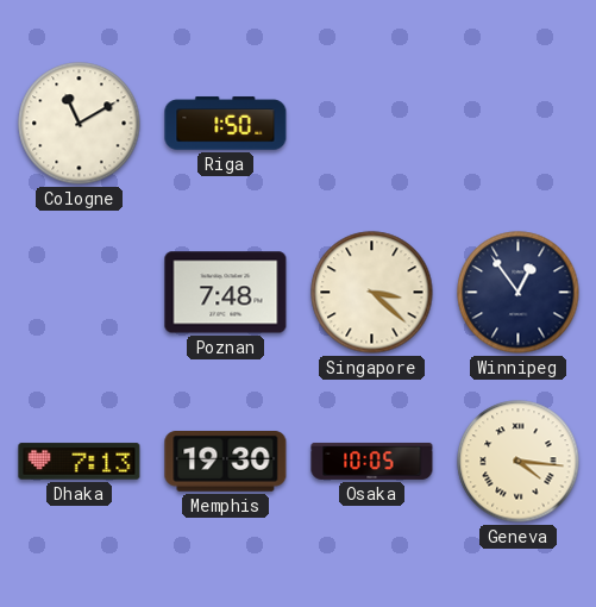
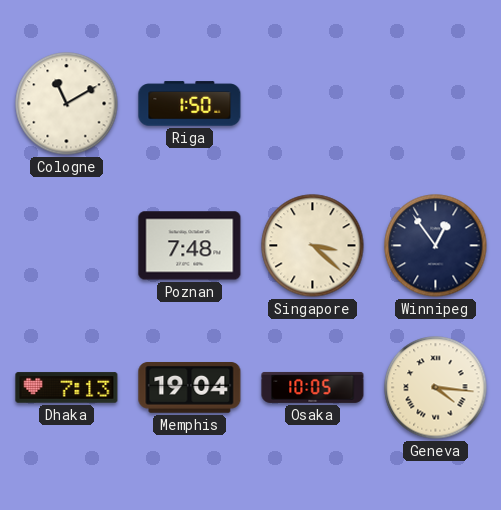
Memphis: 19:30 -> 19:04
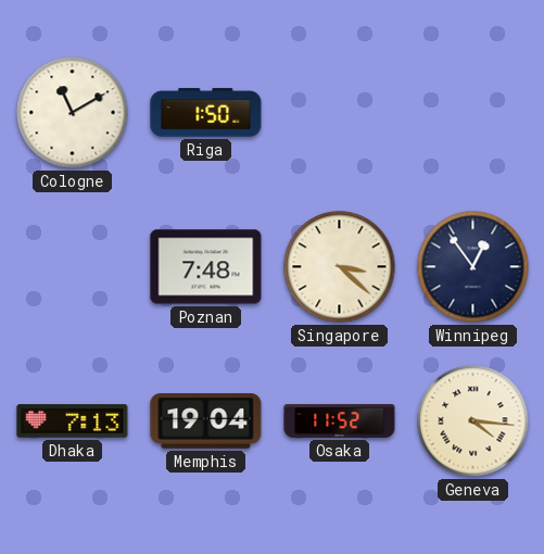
Osaka: 10:05 -> 11:52
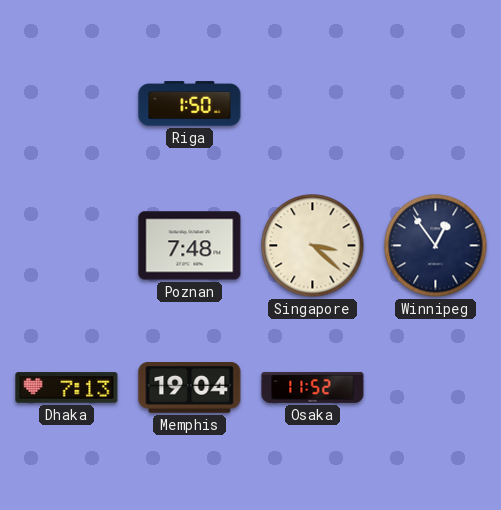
Cologne: 11:10 -> none
Geneva: 4:16 -> none
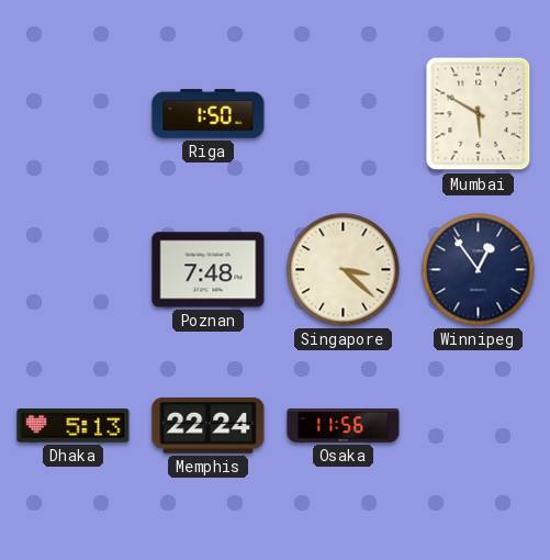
Mumbai: none -> 5:50
Dhaka: 7:13 -> 5:13
Memphis: 19:04 -> 22:24
Osaka: 11:52 -> 11:56
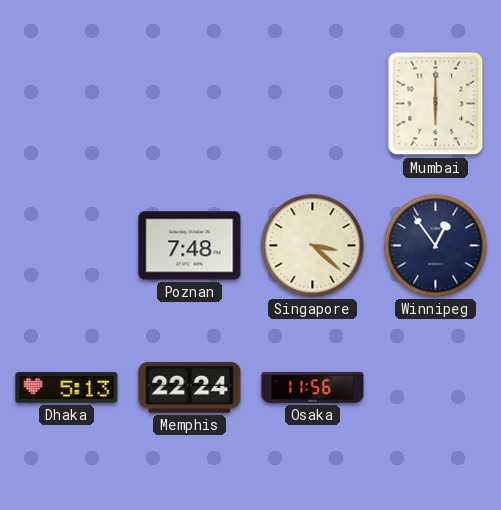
Riga: 1:50 -> none
Mumbai: 5:50 -> 6:00
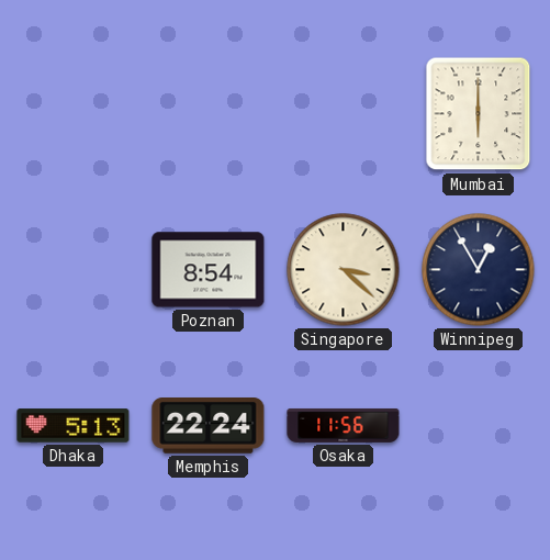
Poznan: 7:48 -> 8:54
Winnipeg: 12:54 -> 12:55
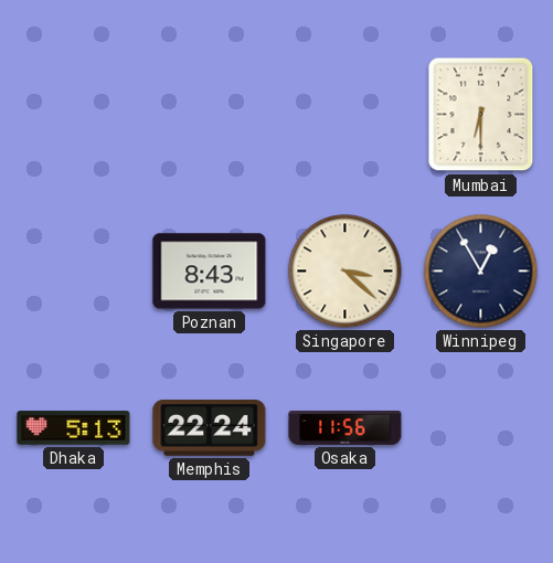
Mumbai: 6:00 -> 6:30
Poznan: 8:54 -> 8:43
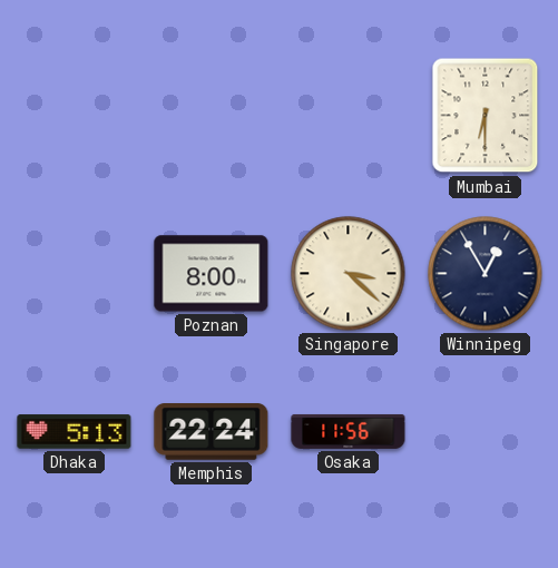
Poznan: 8:43 -> 8:00
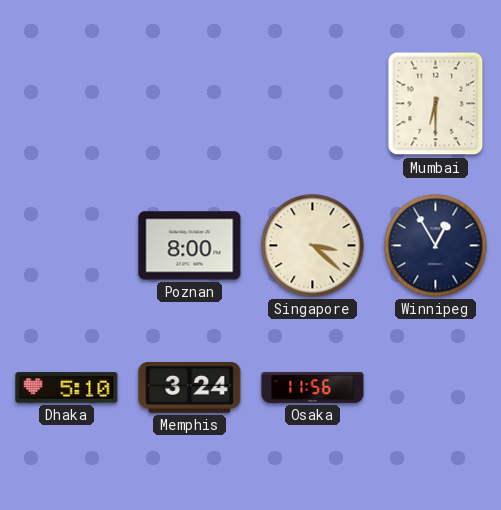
Dhaka: 5:13 -> 5:10
Memphis: 22:24 -> 3:24
